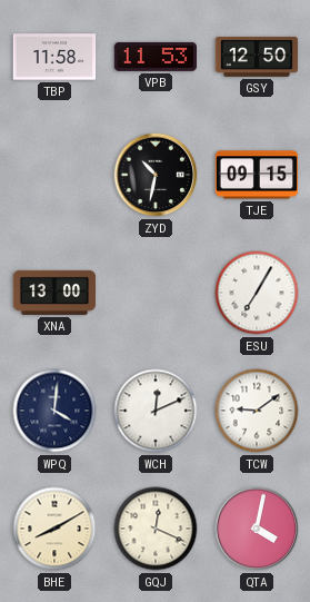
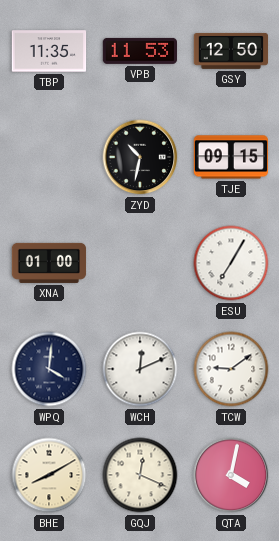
TBP: 11:58 -> 11:35
XNA: 13:00 -> 01:00
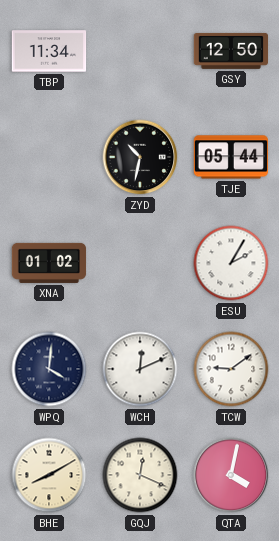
TBP: 11:35 -> 11:34
VPB: 11:53 -> none
TJE: 09:15 -> 05:44
XNA: 01:00 -> 01:02
ESU: 7:05 -> 2:05
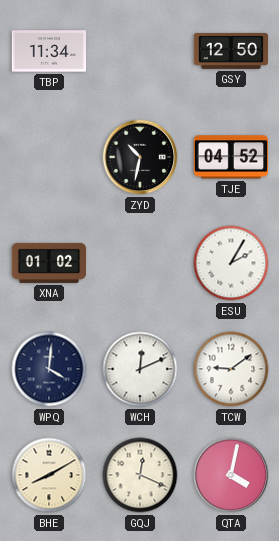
TJE: 05:44 -> 04:52
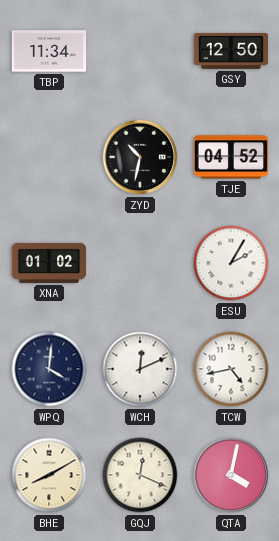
TCW: 9:09 -> 4:43
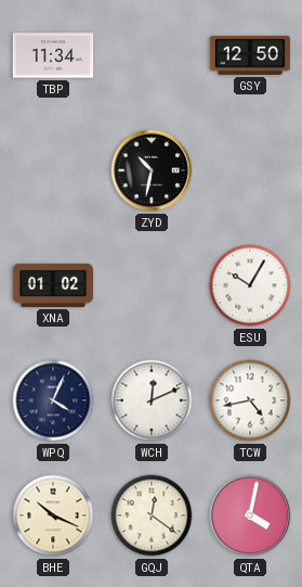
TJE: 04:52 -> none
ESU: 2:05 -> 10:05
WPQ: 4:01 -> 4:04
BHE: 8:10 -> 10:19
GQJ: 12:19 -> 12:21
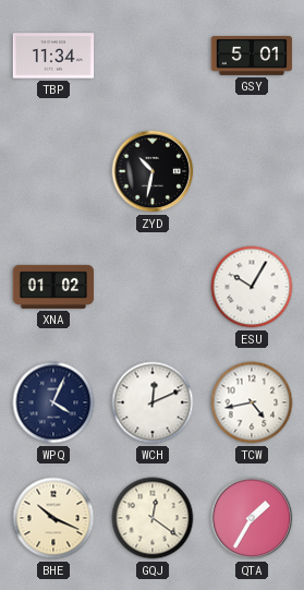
GSY: 12:50 -> 5:01
QTA: 4:02 -> 1:35
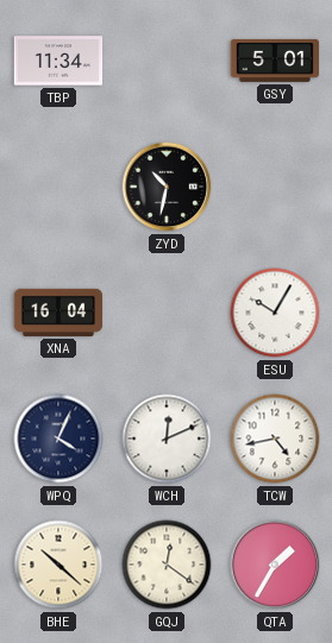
XNA: 01:02 -> 16:04
BHE: 10:19 -> 10:22
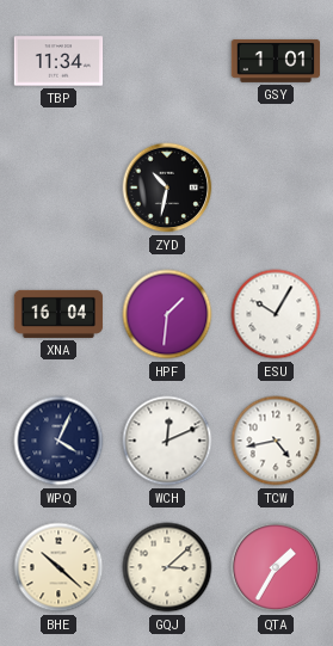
GSY: 5:01 -> 1:01
HPF: none -> 1:31
GQJ: 12:21 -> 3:08
